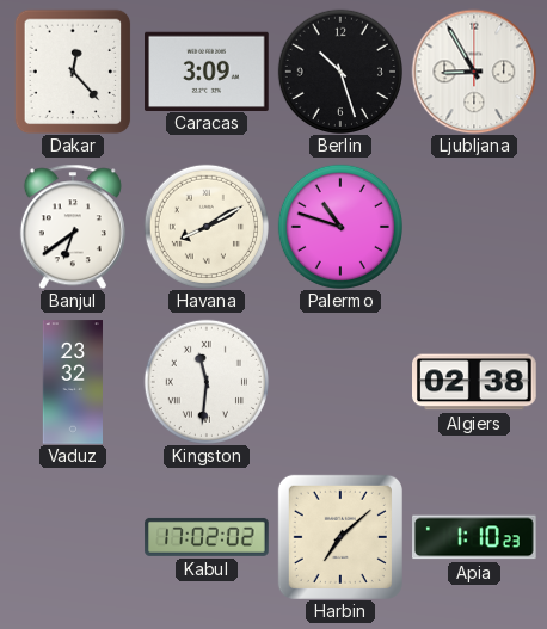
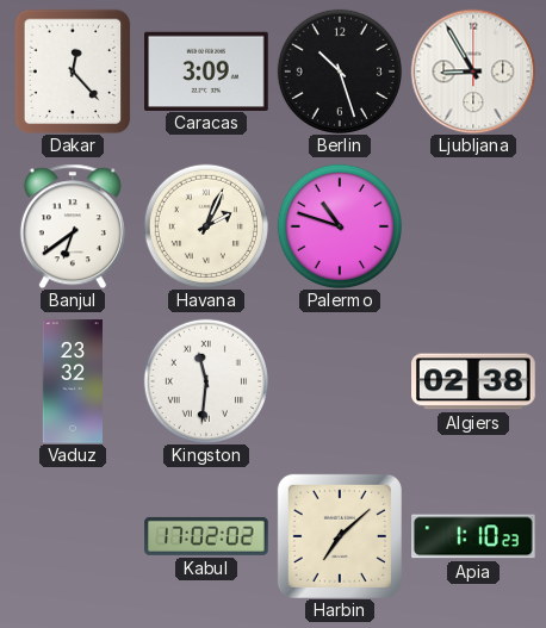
Havana: 8:10 -> 2:04
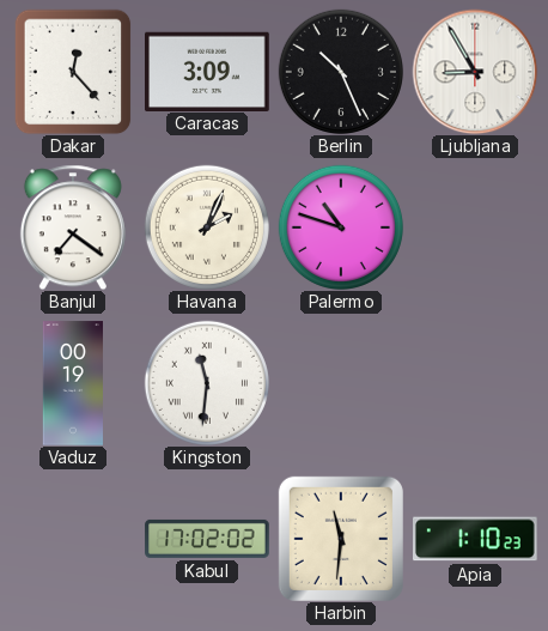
Berlin: 10:27 -> 10:26
Banjul: 6:39 -> 7:21
Vaduz: 23:32 -> 00:19
Algiers: 02:38 -> none
Harbin: 7:08 -> 11:31
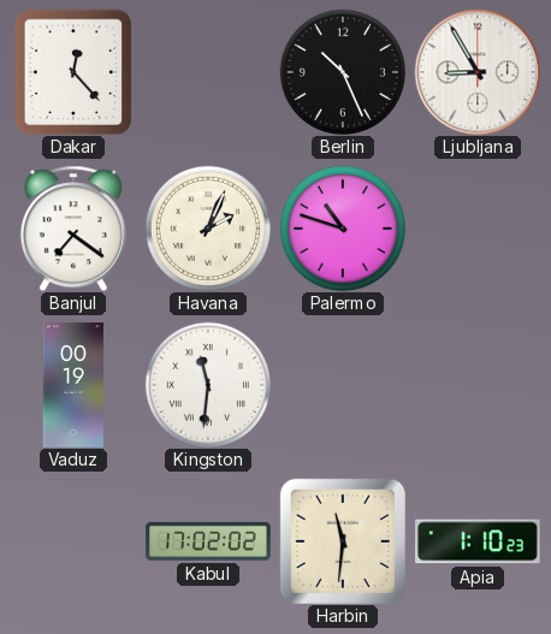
Caracas: 3:09 -> none
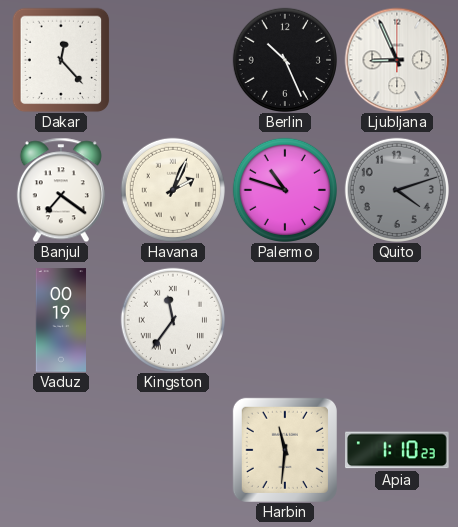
Ljubljana: 8:55 -> 8:56
Quito: none -> 4:12
Kingston: 11:31 -> 11:36
Kabul: 17:02 -> none
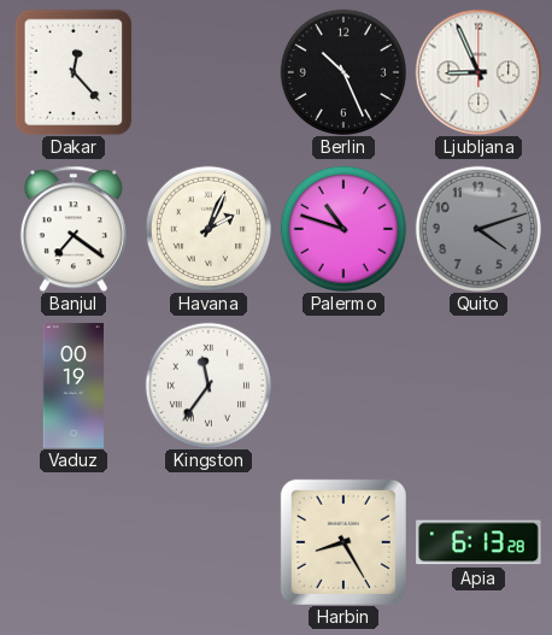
Harbin: 11:31 -> 8:25
Apia: 1:10 -> 6:13
